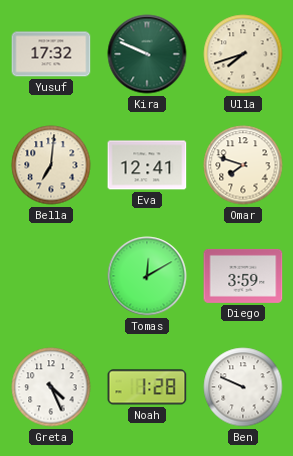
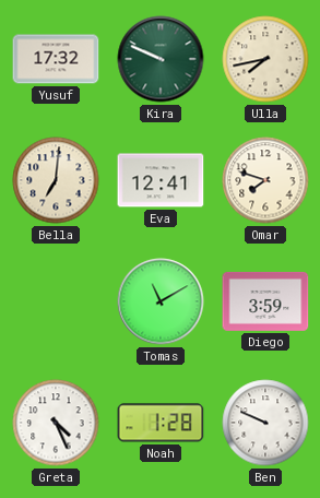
Ulla: 7:42 -> 7:43
Tomas: 12:10 -> 11:10
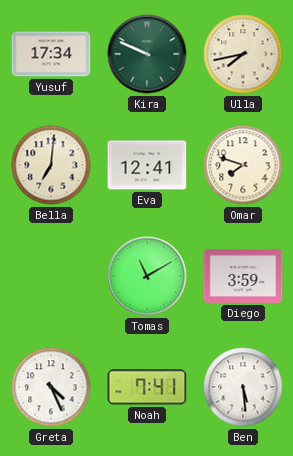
Yusuf: 17:32 -> 17:34
Noah: 1:28 -> 7:41
Ben: 9:49 -> 5:29
